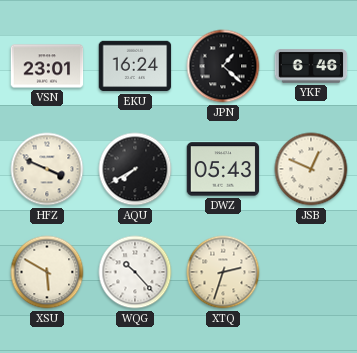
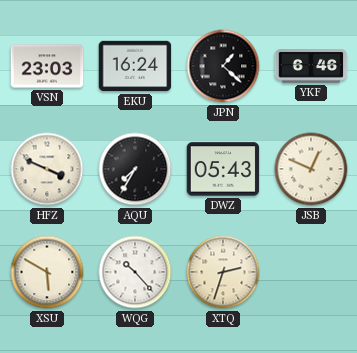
VSN: 23:01 -> 23:03
AQU: 7:40 -> 7:35
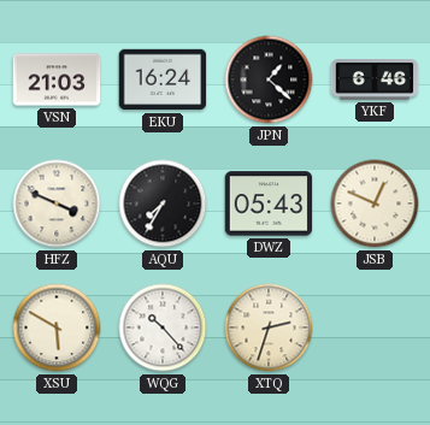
VSN: 23:03 -> 21:03
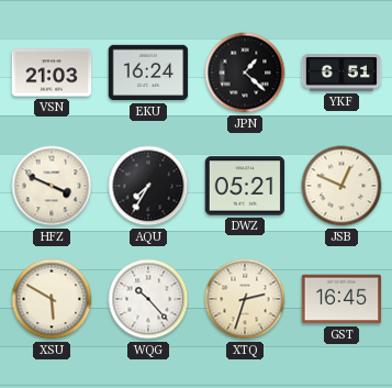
YKF: 6:46 -> 6:51
DWZ: 05:43 -> 05:21
GST: none -> 16:45
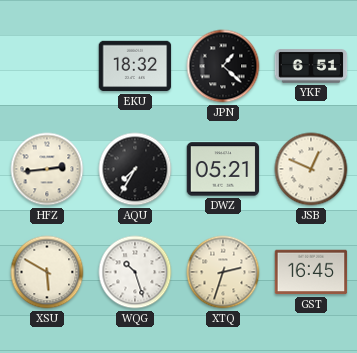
VSN: 21:03 -> none
EKU: 16:24 -> 18:32
HFZ: 3:49 -> 2:44
WQG: 10:23 -> 10:27
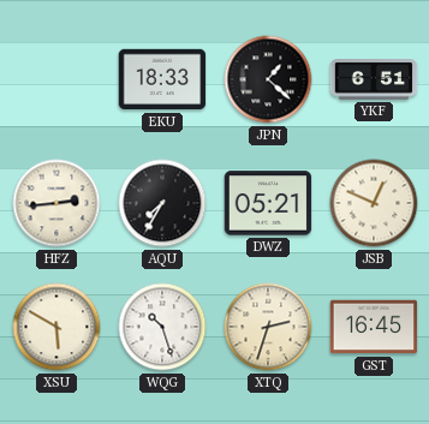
EKU: 18:32 -> 18:33
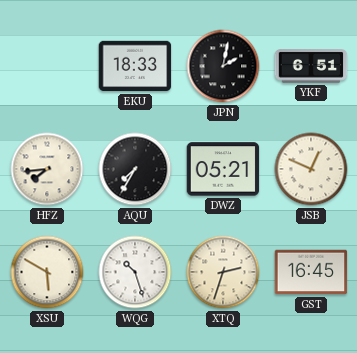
JPN: 1:22 -> 2:02
HFZ: 2:44 -> 7:44
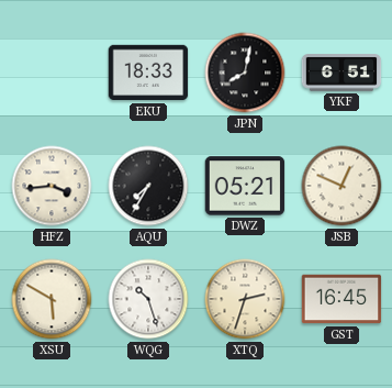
JPN: 2:02 -> 8:02
HFZ: 7:44 -> 3:44
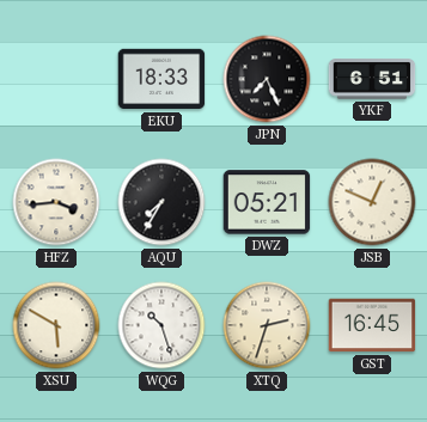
JPN: 8:02 -> 7:26
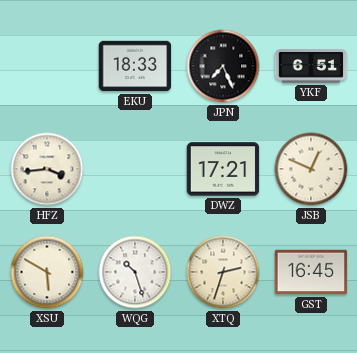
AQU: 7:35 -> none
DWZ: 05:21 -> 17:21
